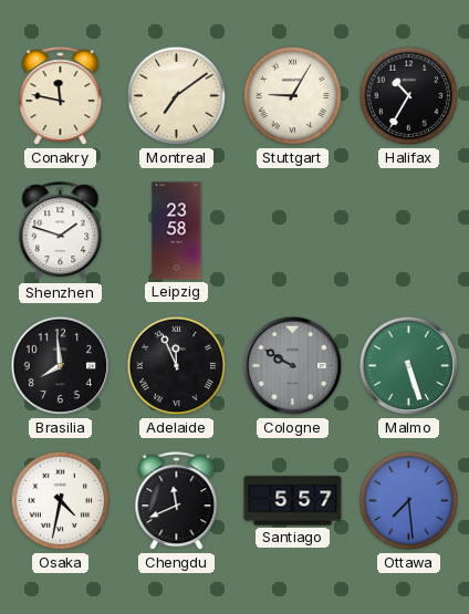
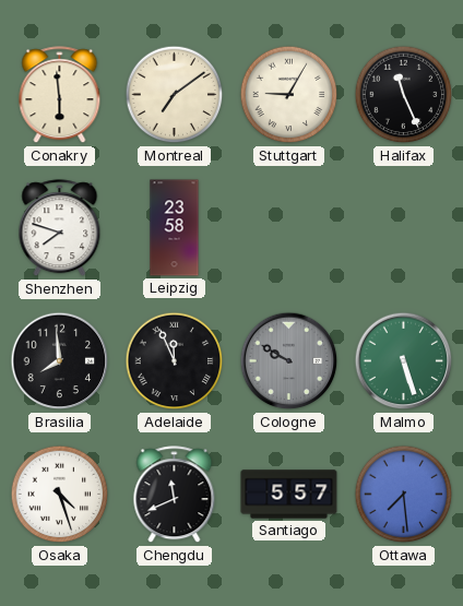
Conakry: 11:47 -> 5:59
Halifax: 10:35 -> 11:26
Shenzhen: 1:48 -> 7:48
Osaka: 4:32 -> 4:27
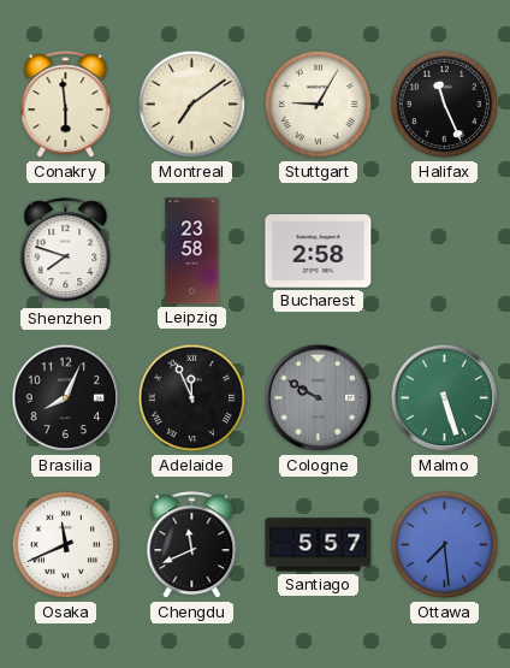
Bucharest: none -> 2:58
Brasilia: 7:59 -> 8:04
Osaka: 4:27 -> 11:41
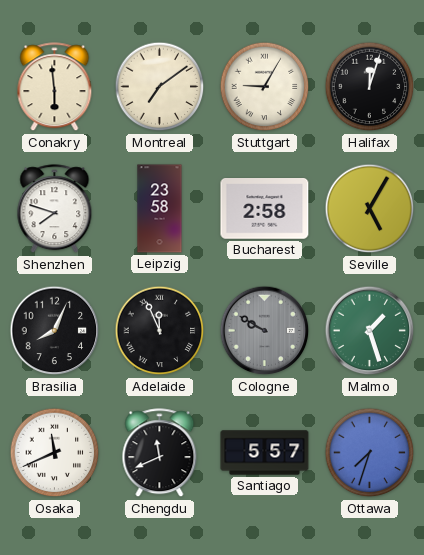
Halifax: 11:26 -> 12:03
Seville: none -> 5:05
Malmo: 5:27 -> 1:27
Ottawa: 7:29 -> 7:33
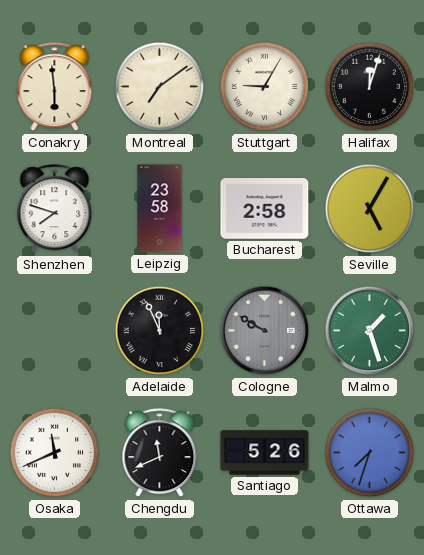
Brasilia: 8:04 -> none
Santiago: 5:57 -> 5:26
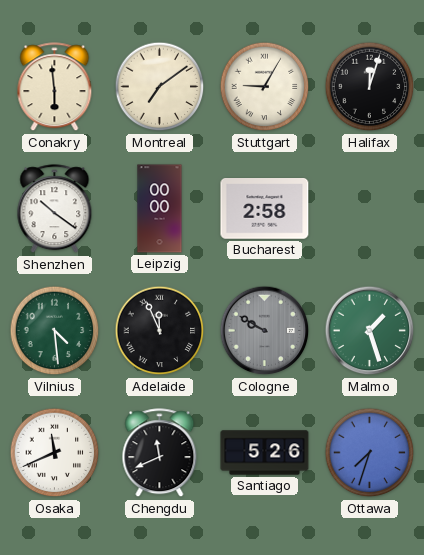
Shenzhen: 7:48 -> 10:21
Leipzig: 23:58 -> 00:00
Seville: 5:05 -> none
Vilnius: none -> 4:29
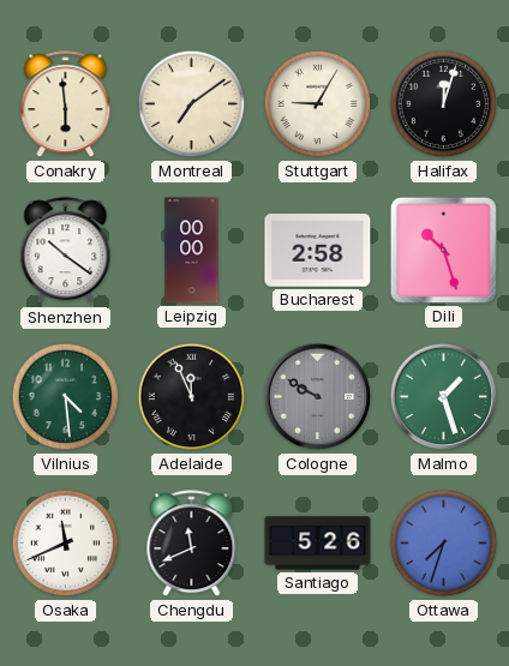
Dili: none -> 10:27
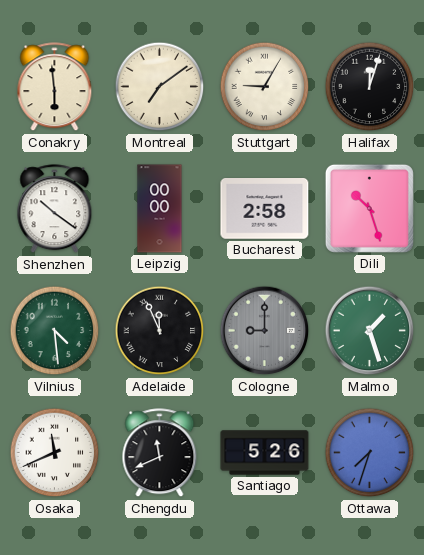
Cologne: 9:50 -> 9:00
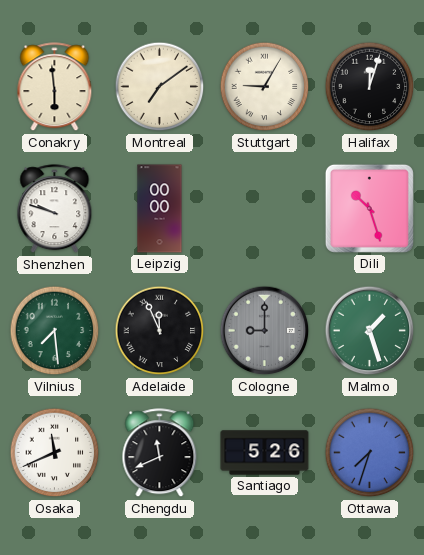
Shenzhen: 10:21 -> 9:48
Bucharest: 2:58 -> none
Vilnius: 4:29 -> 7:29
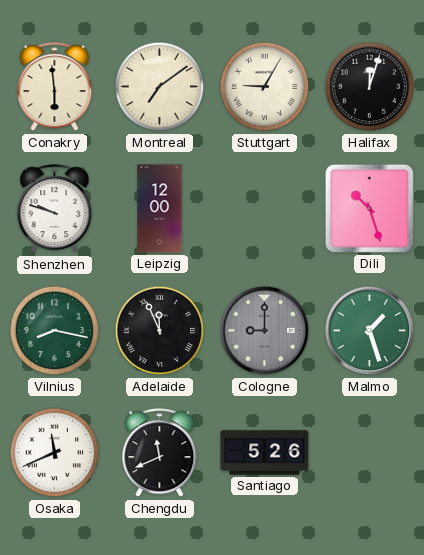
Leipzig: 00:00 -> 12:00
Vilnius: 7:29 -> 8:17
Ottawa: 7:33 -> none
